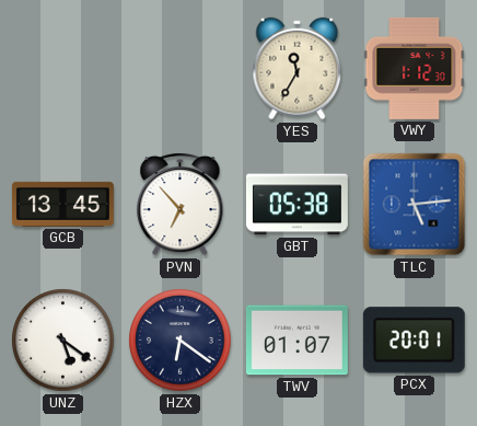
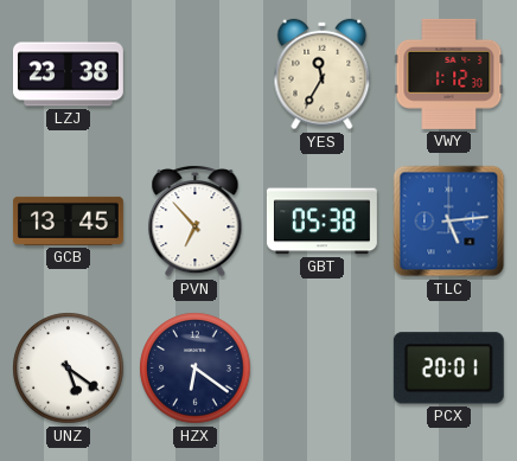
LZJ: none -> 23:38
TWV: 01:07 -> none
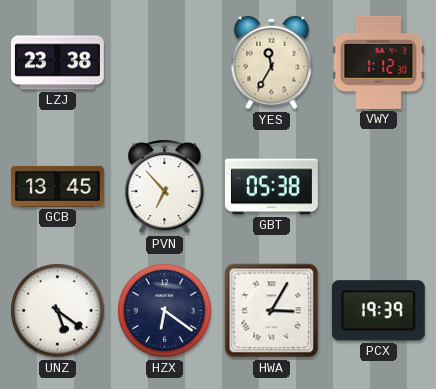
TLC: 5:14 -> none
HWA: none -> 3:05
PCX: 20:01 -> 19:39
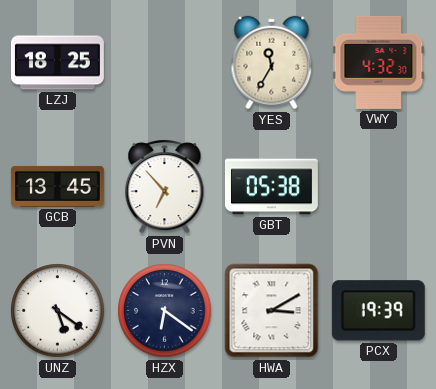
LZJ: 23:38 -> 18:25
VWY: 1:12 -> 4:32
HWA: 3:05 -> 3:10
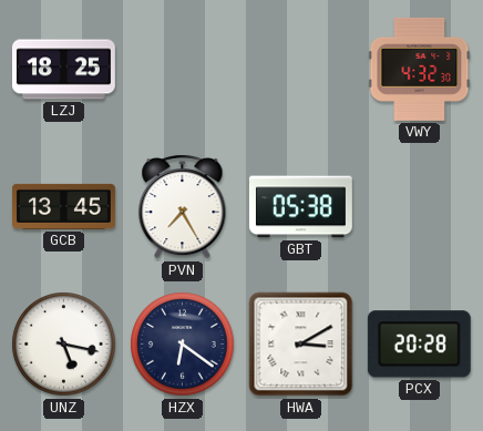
YES: 11:35 -> none
PVN: 6:53 -> 7:25
UNZ: 5:21 -> 5:17
PCX: 19:39 -> 20:28
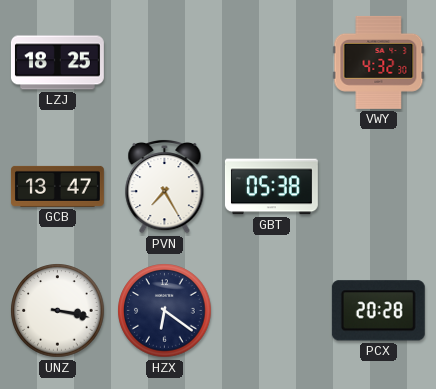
GCB: 13:45 -> 13:47
UNZ: 5:17 -> 3:17
HWA: 3:10 -> none
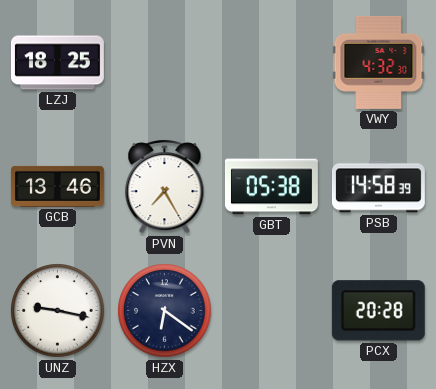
GCB: 13:47 -> 13:46
PSB: none -> 14:58
UNZ: 3:17 -> 9:17
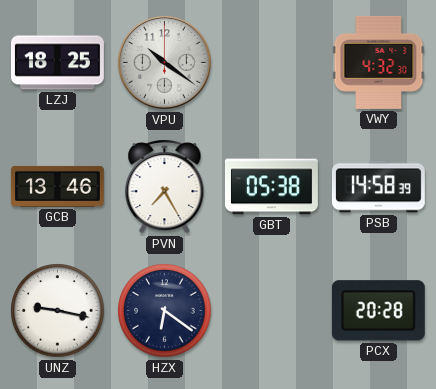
VPU: none -> 10:21
